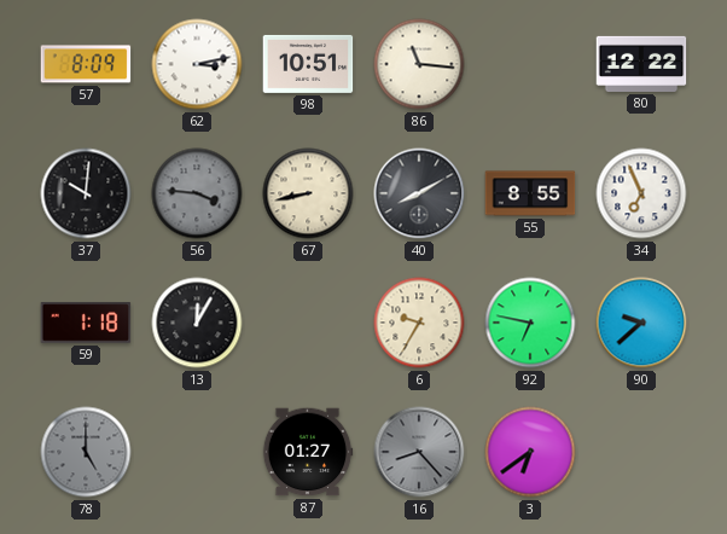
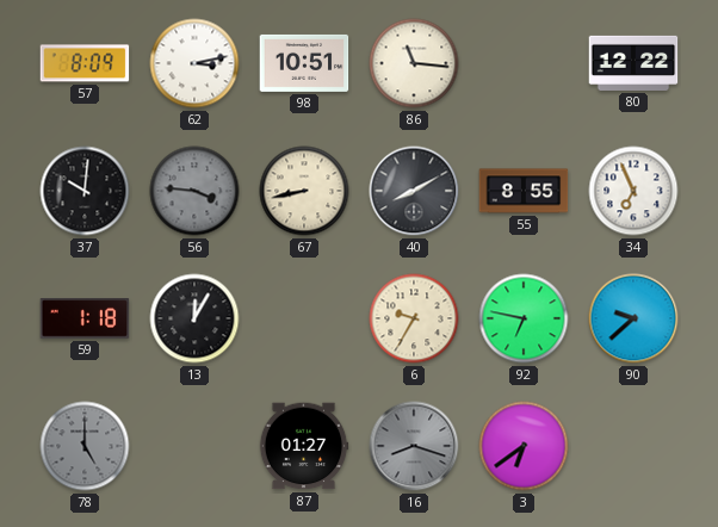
16: 8:23 -> 8:18
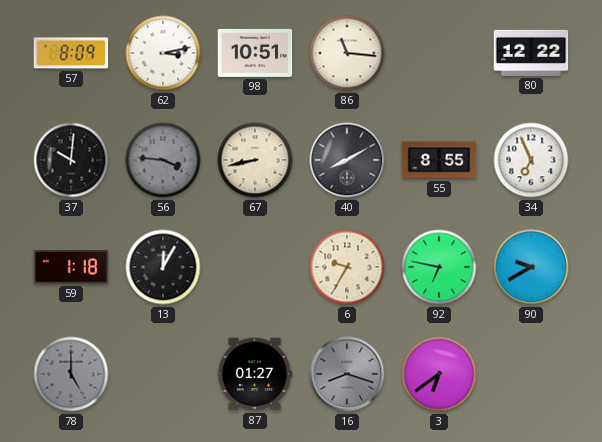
90: 9:38 -> 9:40
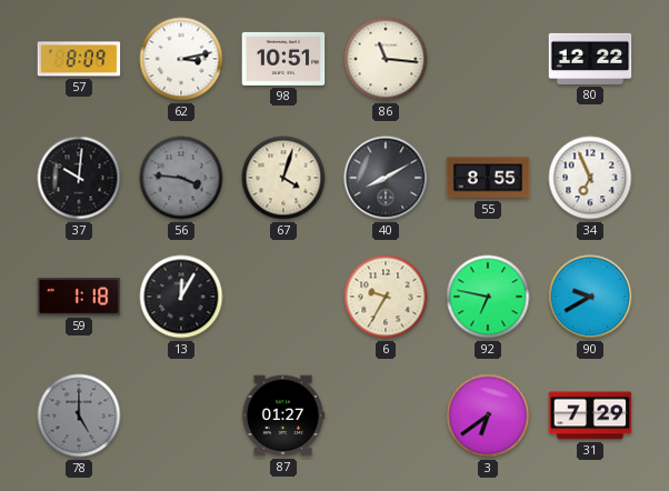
67: 8:43 -> 4:03
16: 8:18 -> none
31: none -> 7:29
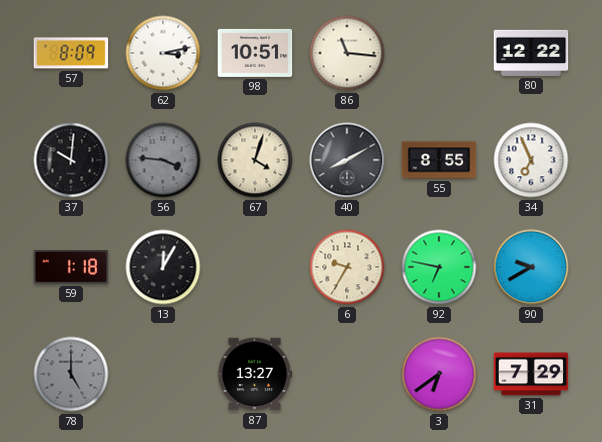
87: 01:27 -> 13:27
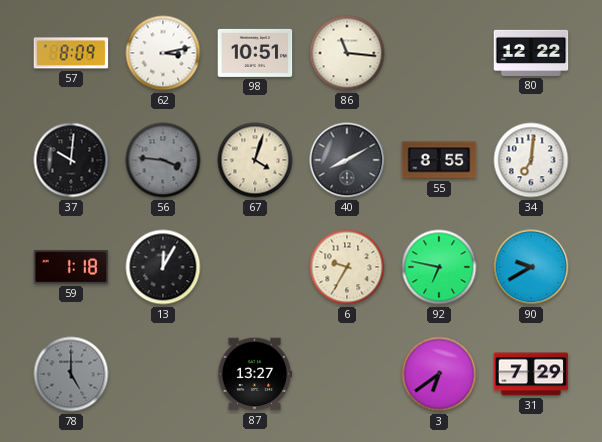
34: 6:56 -> 7:01
